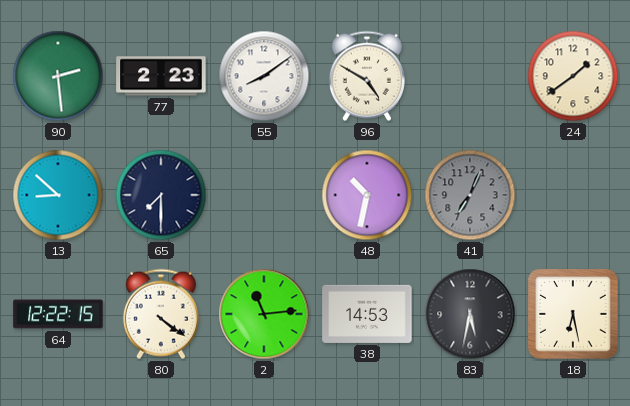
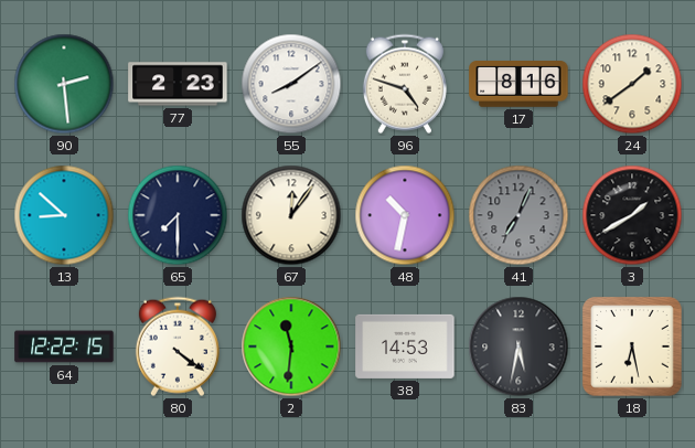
96: 4:50 -> 4:48
17: none -> 8:16
67: none -> 12:06
3: none -> 1:40
2: 11:14 -> 11:31
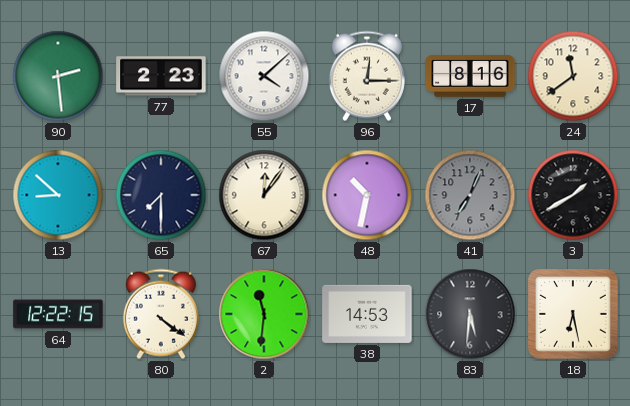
55: 8:09 -> 4:08
96: 4:48 -> 12:15
24: 1:39 -> 11:39
83: 5:32 -> 5:31
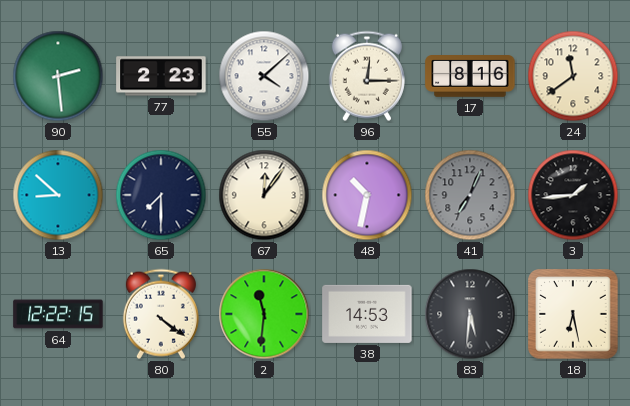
3: 1:40 -> 1:44
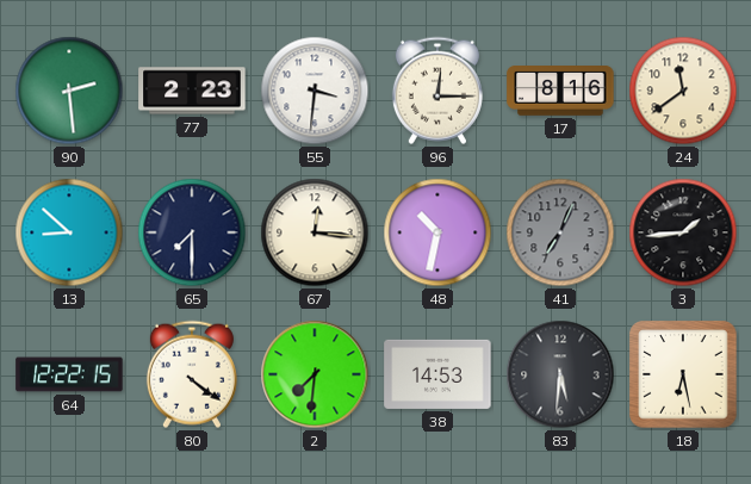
55: 4:08 -> 3:31
67: 12:06 -> 12:16
2: 11:31 -> 7:31
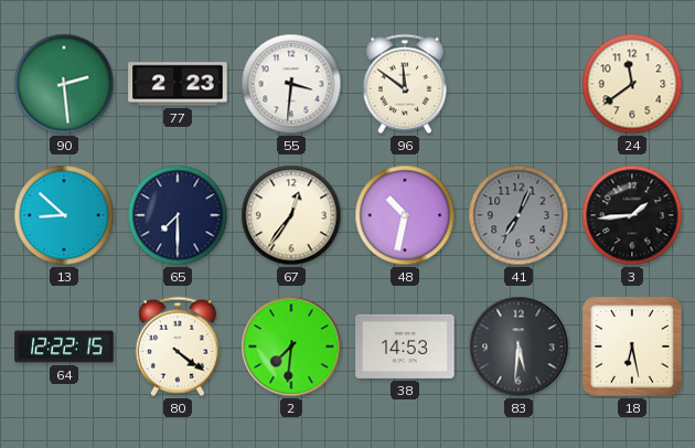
96: 12:15 -> 11:51
17: 8:16 -> none
67: 12:16 -> 12:36
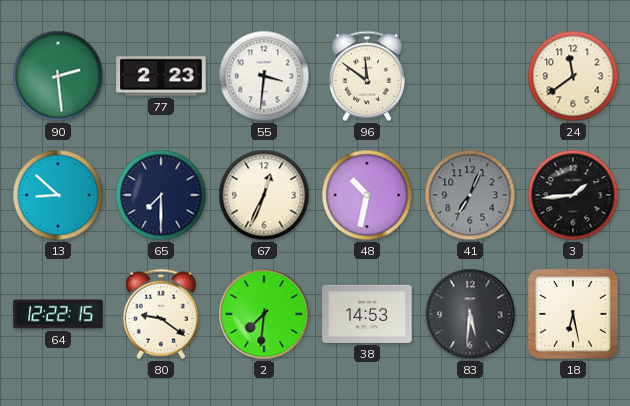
67: 12:36 -> 12:34
80: 4:21 -> 9:21
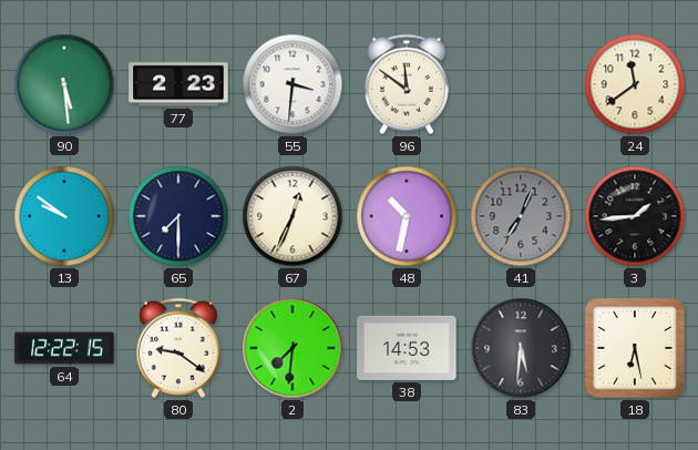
90: 2:29 -> 5:29
13: 8:52 -> 9:51
